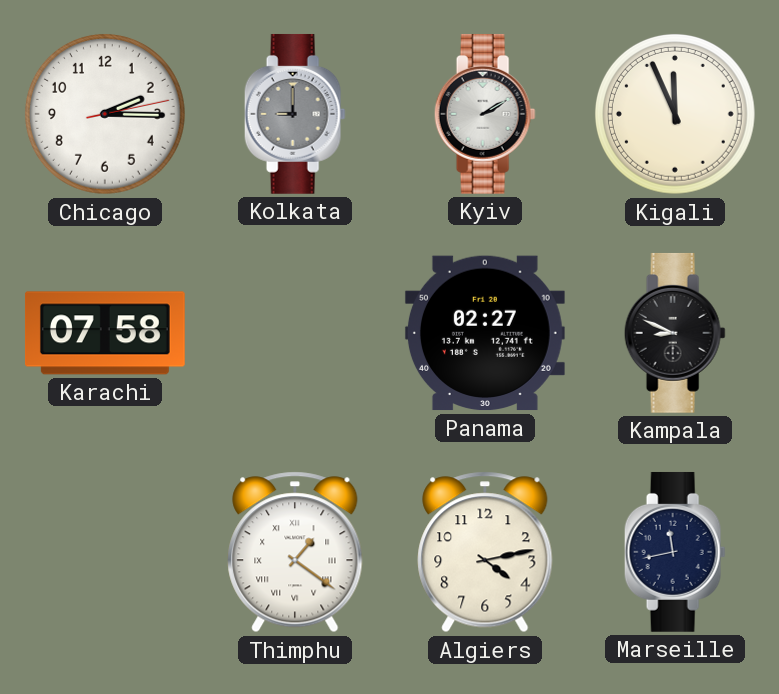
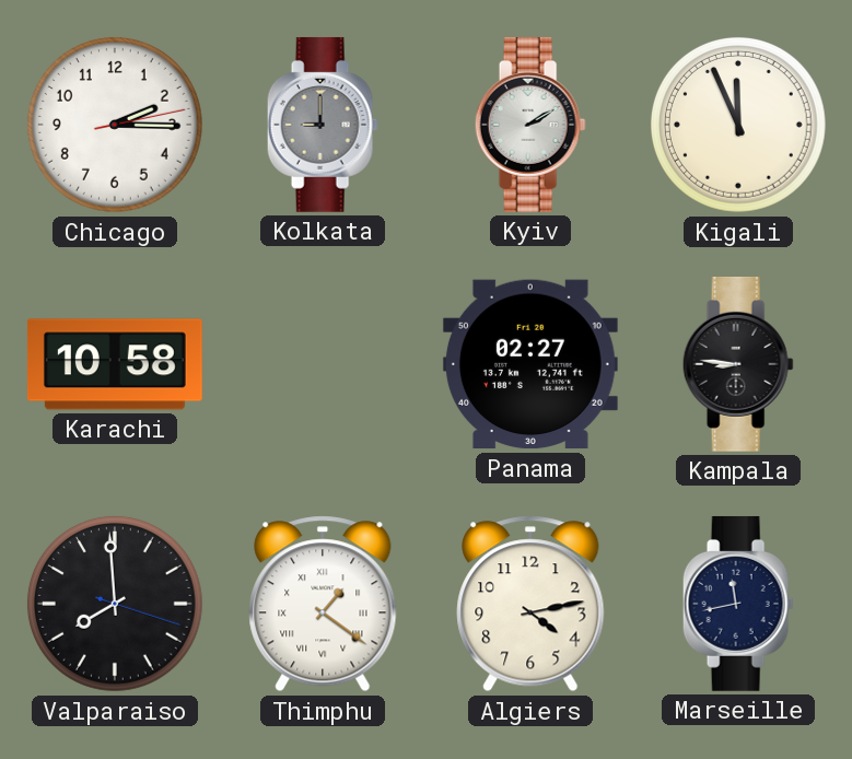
Karachi: 07:58 -> 10:58
Kampala: 8:49 -> 8:46
Valparaiso: none -> 7:59
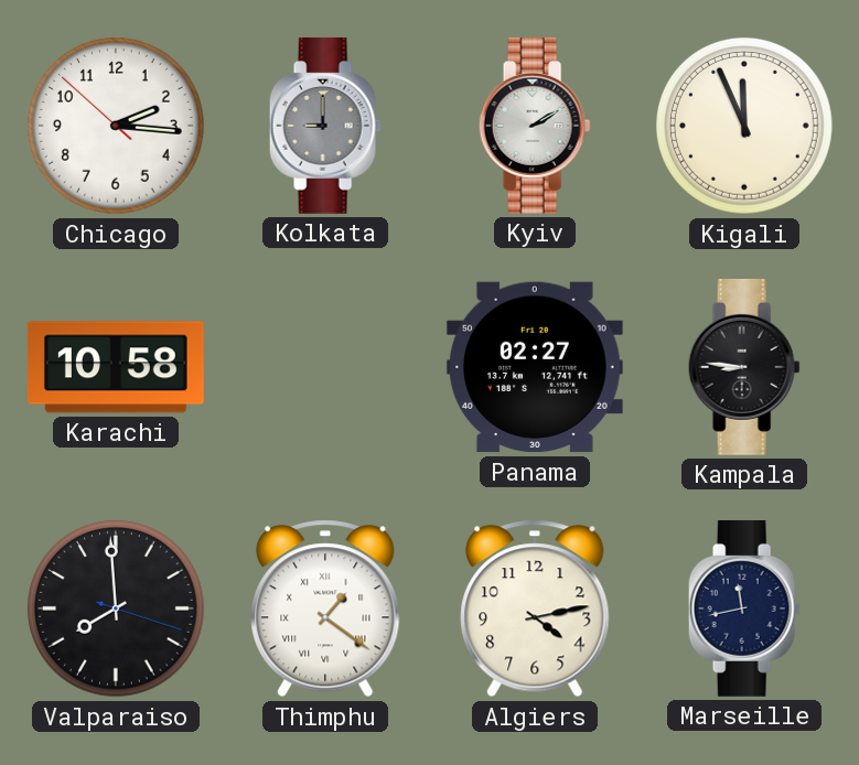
Chicago: 2:15:13 -> 2:15:52
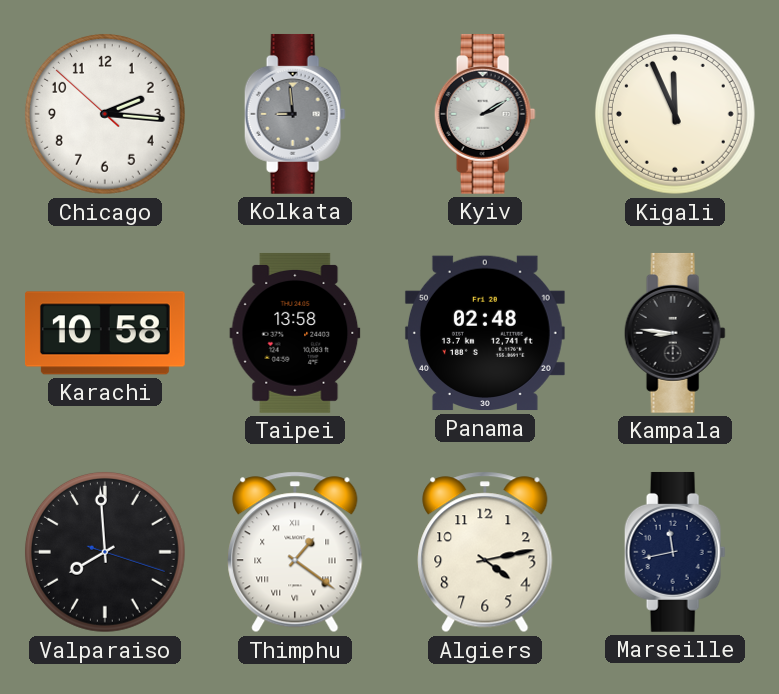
Kolkata: 9:00 -> 8:59
Taipei: none -> 13:58
Panama: 02:27 -> 02:48
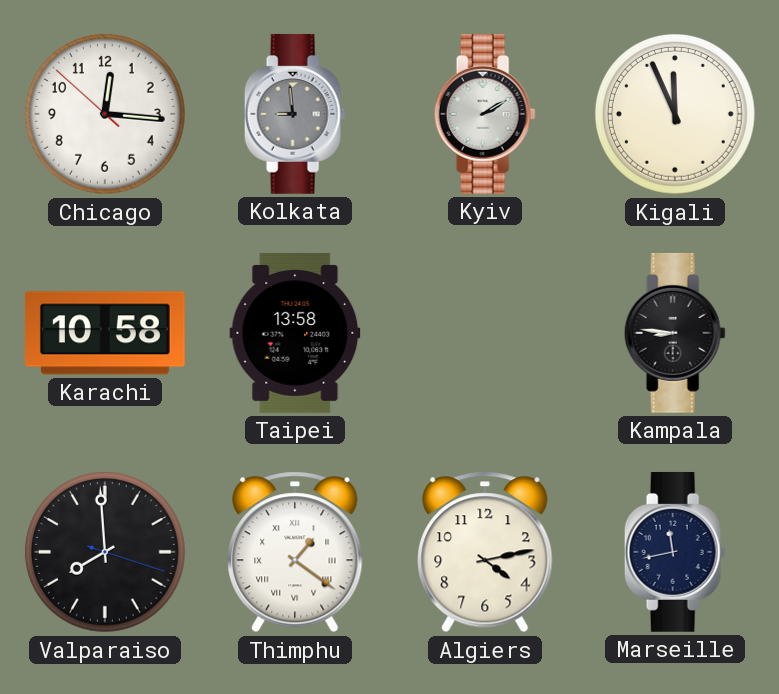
Chicago: 2:15 -> 12:15
Panama: 02:48 -> none
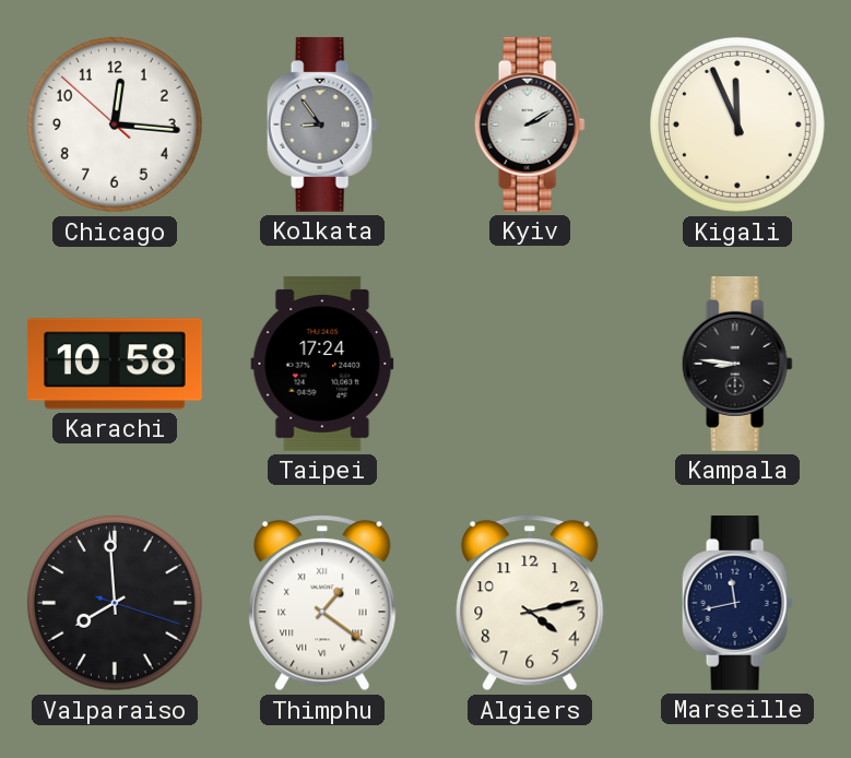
Kolkata: 8:59 -> 8:54
Taipei: 13:58 -> 17:24
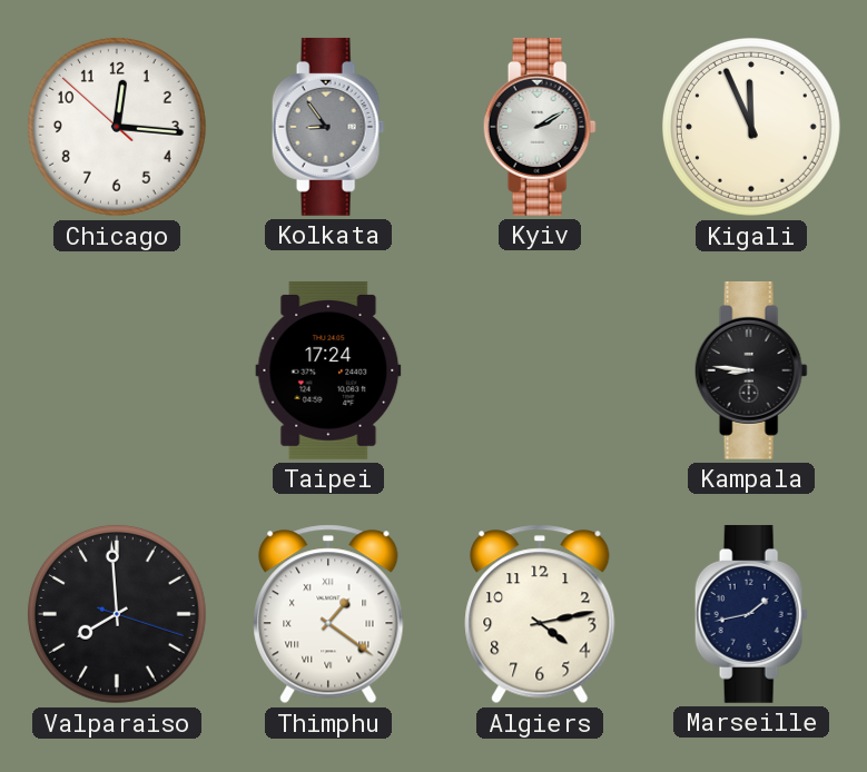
Karachi: 10:58 -> none
Marseille: 11:43 -> 1:43
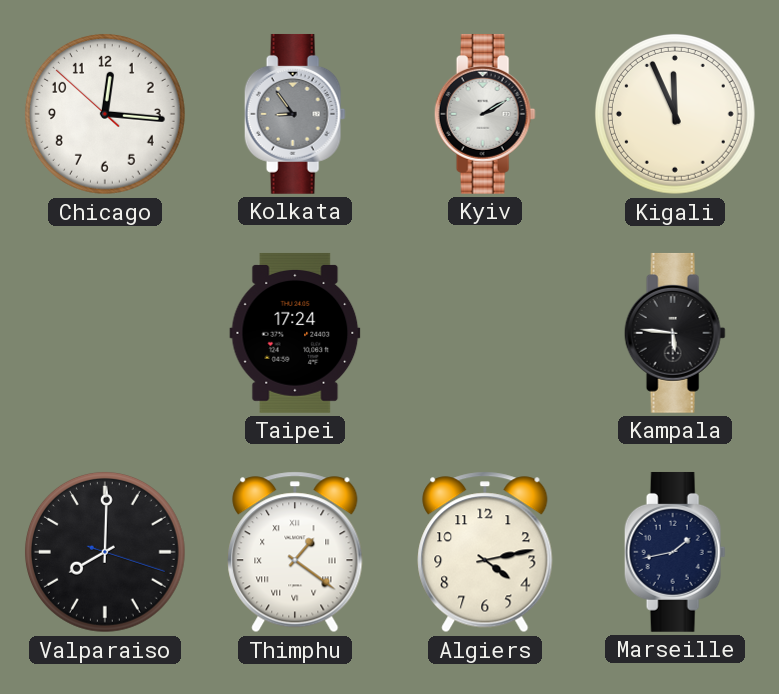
Kampala: 8:46 -> 5:46
Valparaiso: 7:59 -> 8:00
